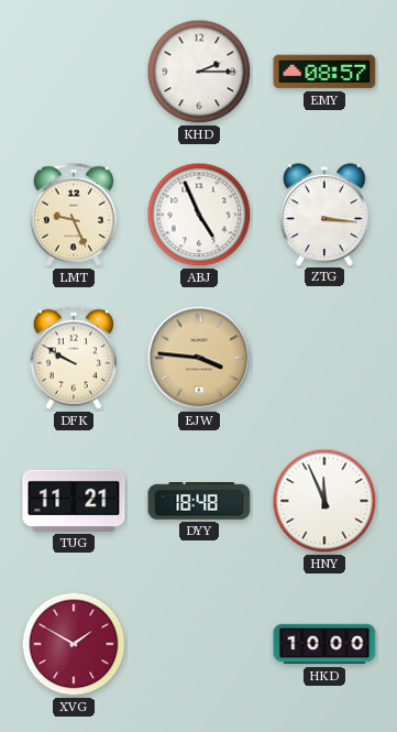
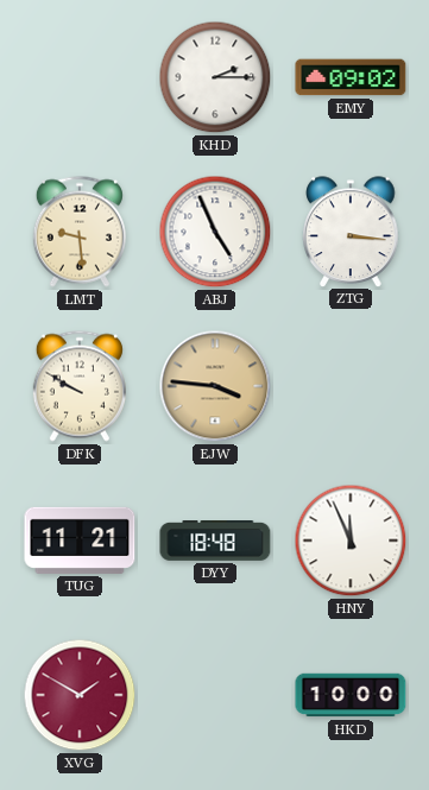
EMY: 08:57 -> 09:02
LMT: 9:26 -> 9:29
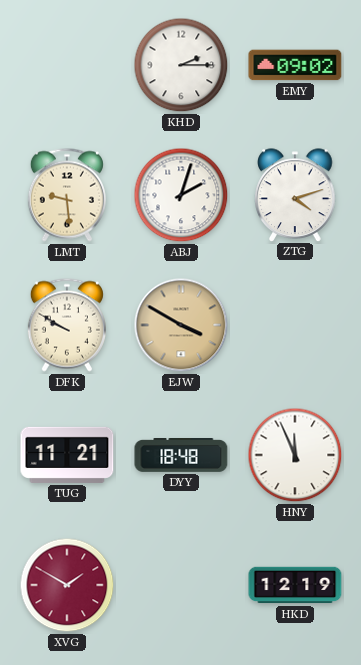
ABJ: 4:56 -> 2:03
ZTG: 3:16 -> 4:12
EJW: 3:46 -> 3:50
HKD: 10:00 -> 12:19
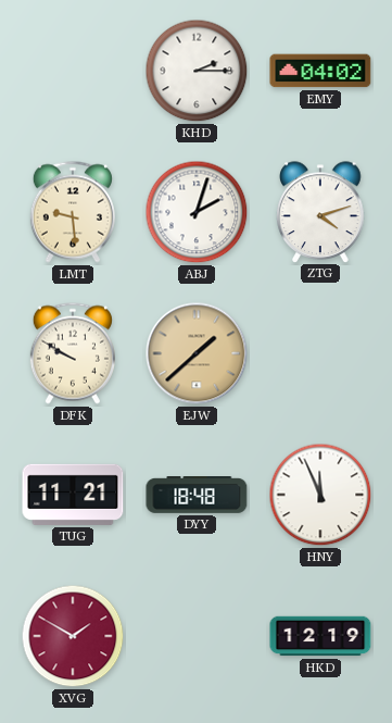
EMY: 09:02 -> 04:02
EJW: 3:50 -> 1:38
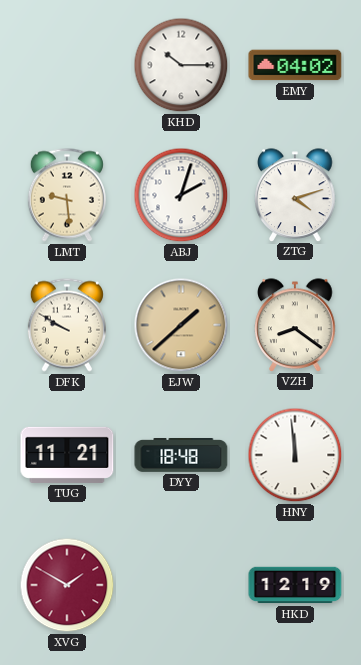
KHD: 2:15 -> 10:15
VZH: none -> 8:21
HNY: 11:56 -> 11:59
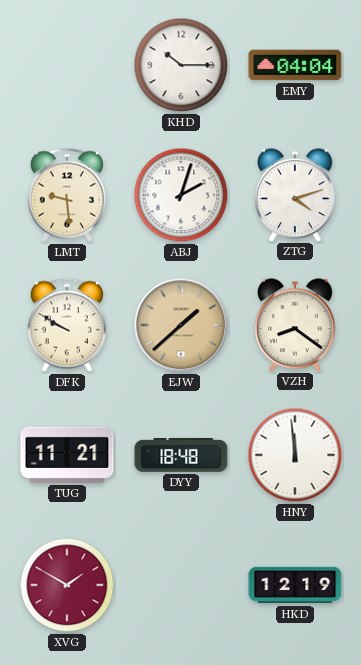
EMY: 04:02 -> 04:04
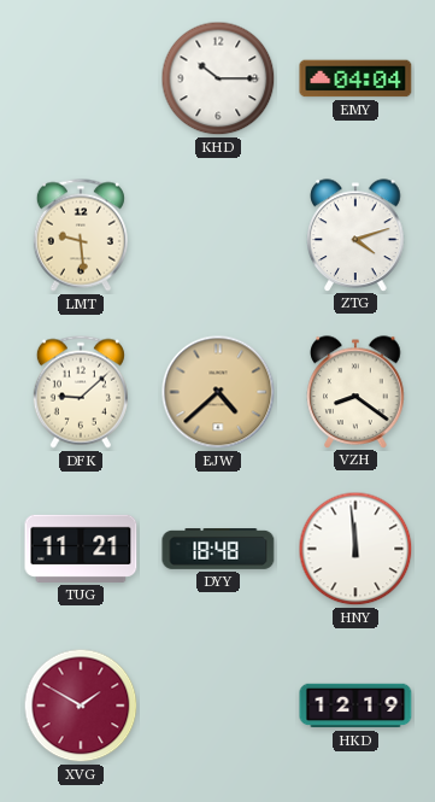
ABJ: 2:03 -> none
DFK: 9:50 -> 9:08
EJW: 1:38 -> 4:38
